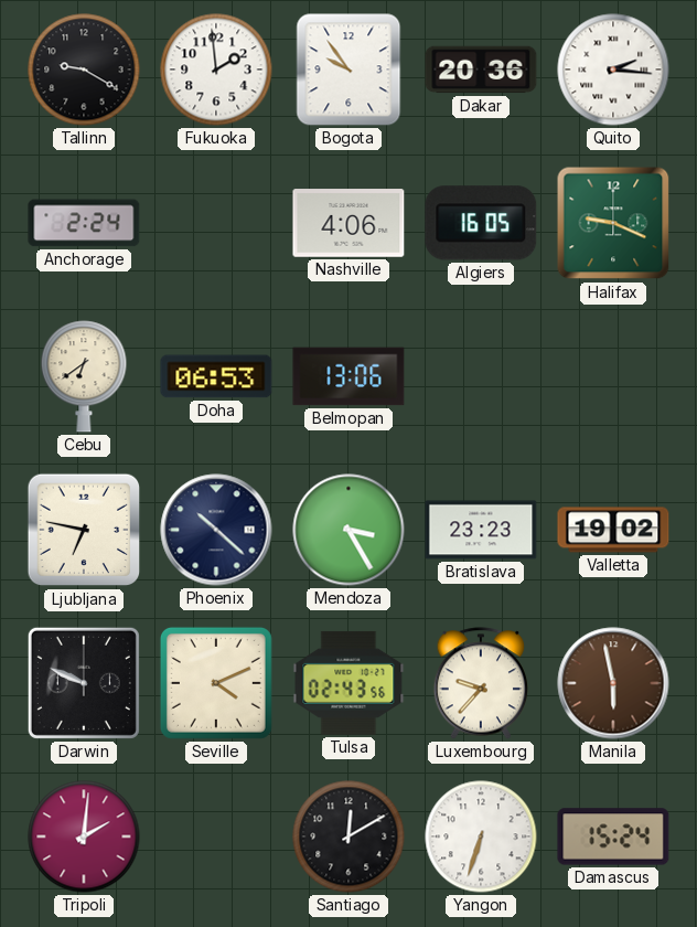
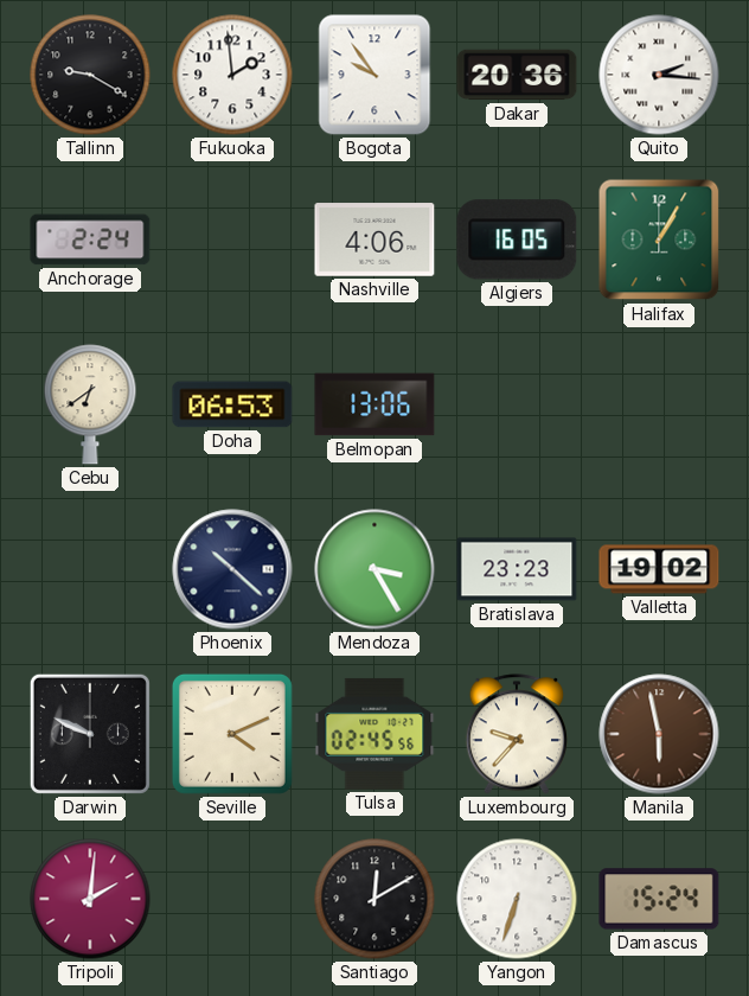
Halifax: 9:19 -> 1:05
Ljubljana: 6:47 -> none
Tulsa: 02:43 -> 02:45
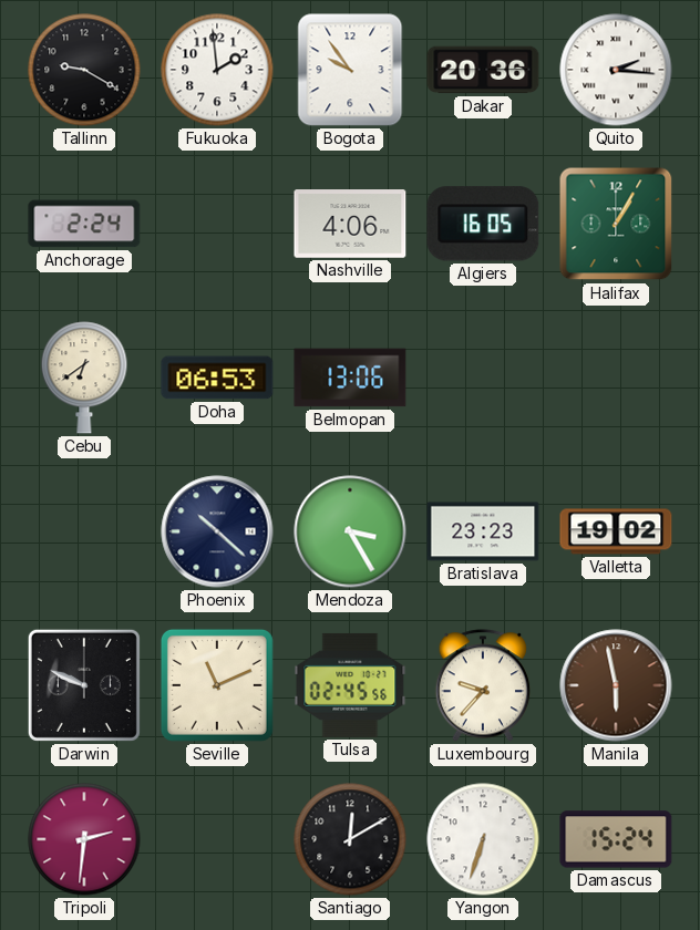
Seville: 4:11 -> 11:11
Tripoli: 2:01 -> 2:31
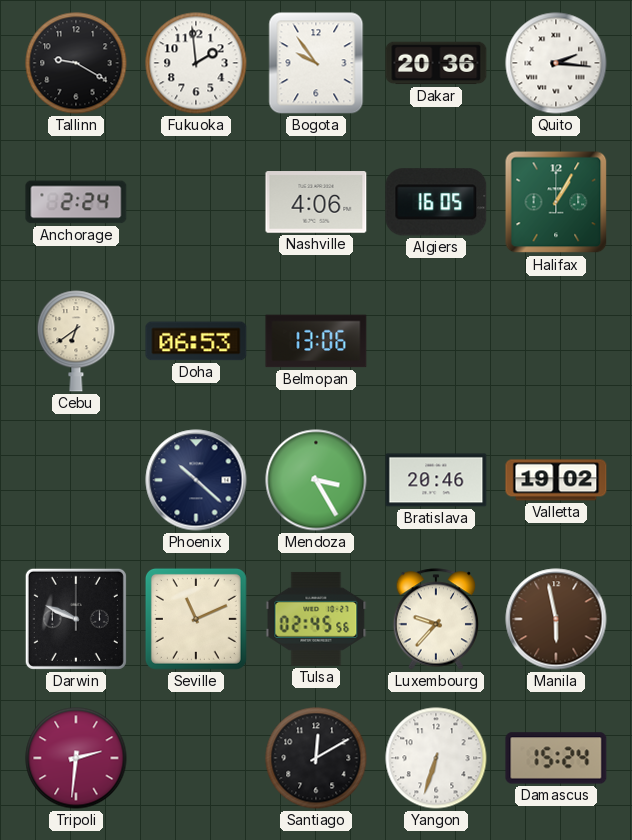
Bratislava: 23:23 -> 20:46
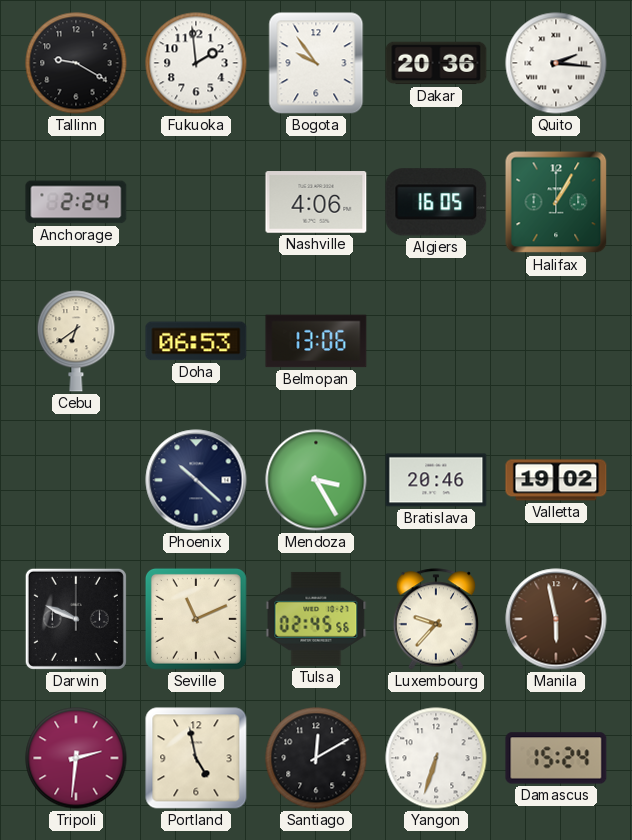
Portland: none -> 4:58
